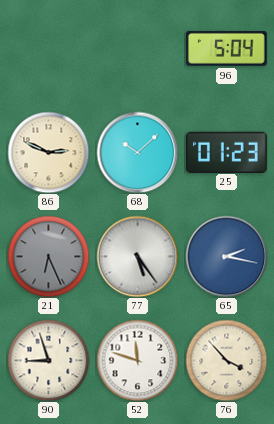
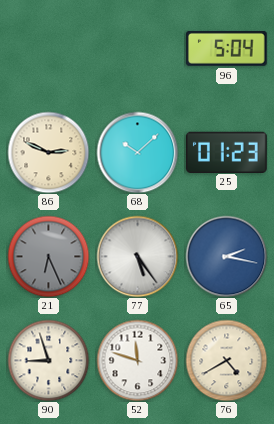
76: 3:53 -> 4:40
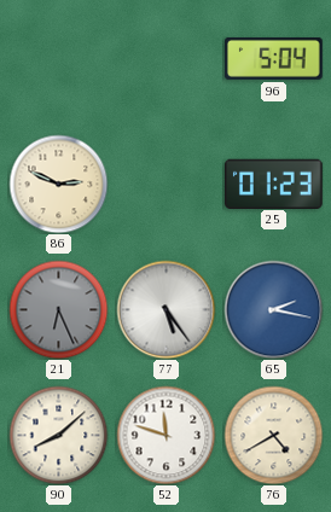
68: 10:08 -> none
90: 8:57 -> 8:08
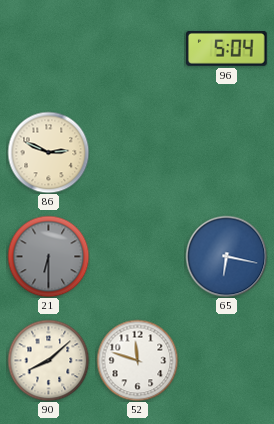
25: 01:23 -> none
21: 6:26 -> 6:30
77: 5:24 -> none
65: 2:17 -> 6:17
76: 4:40 -> none
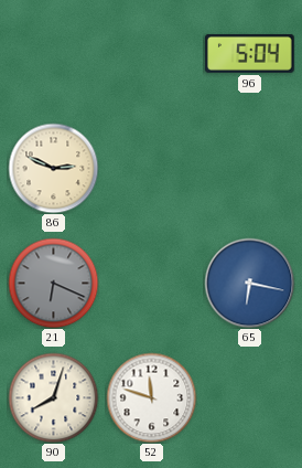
21: 6:30 -> 6:19
90: 8:08 -> 8:03
